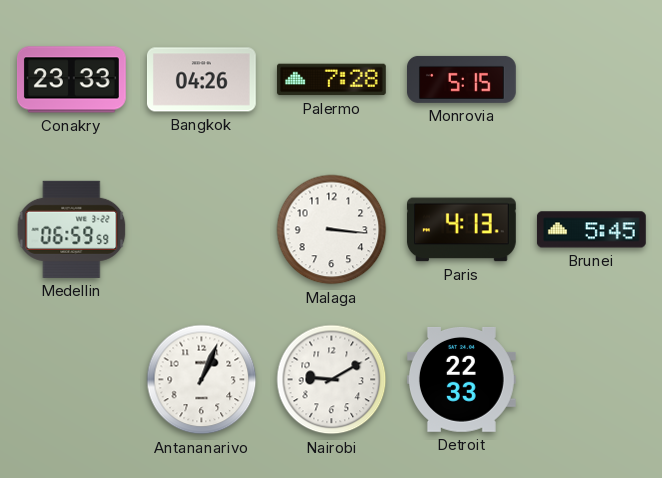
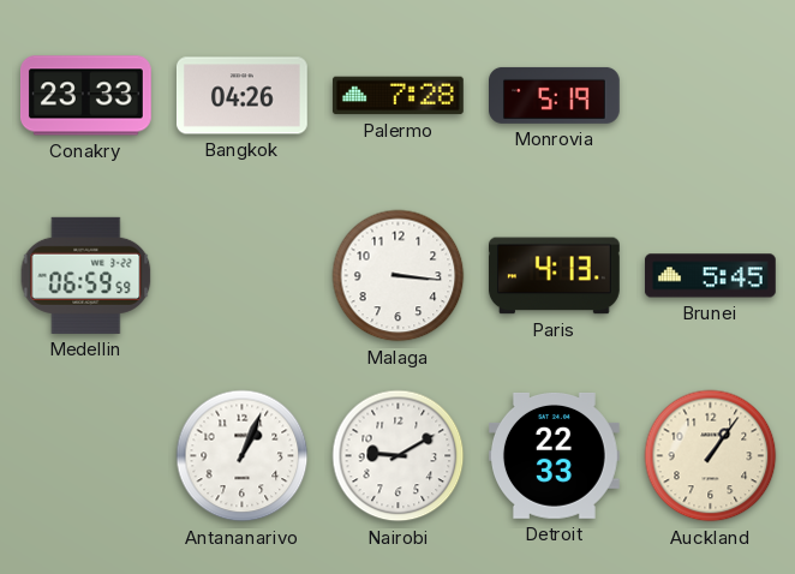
Monrovia: 5:15 -> 5:19
Auckland: none -> 1:06
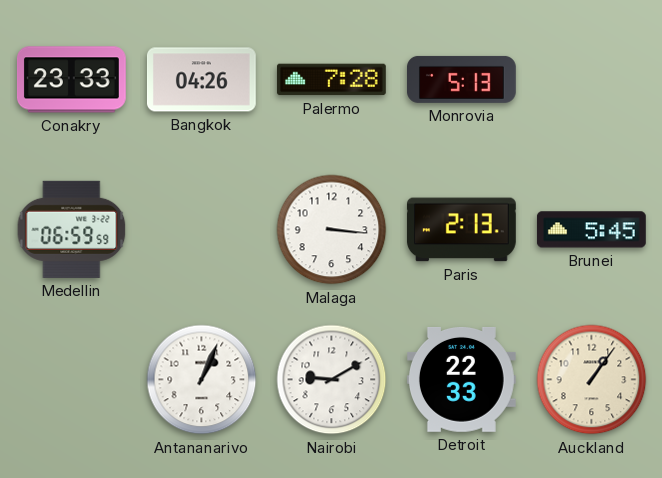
Monrovia: 5:19 -> 5:13
Paris: 4:13 -> 2:13
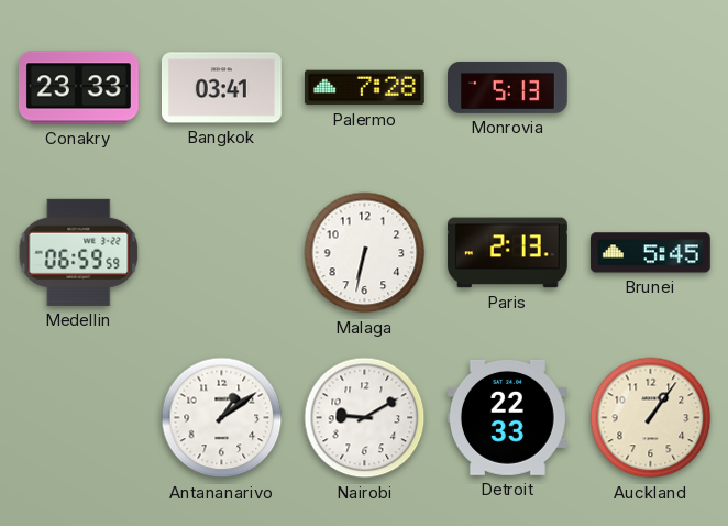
Bangkok: 04:26 -> 03:41
Malaga: 3:16 -> 6:32
Antananarivo: 1:04 -> 1:09
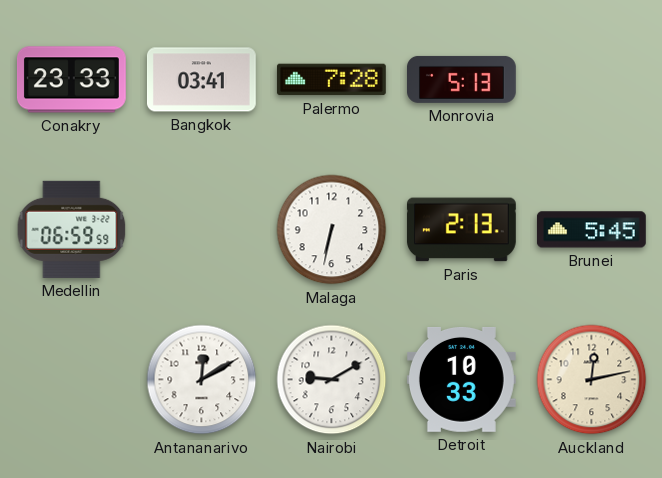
Antananarivo: 1:09 -> 12:10
Detroit: 22:33 -> 10:33
Auckland: 1:06 -> 12:13
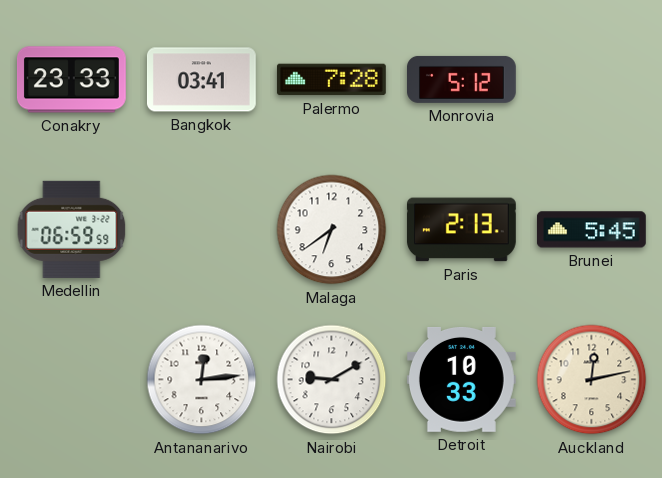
Monrovia: 5:13 -> 5:12
Malaga: 6:32 -> 6:39
Antananarivo: 12:10 -> 12:14
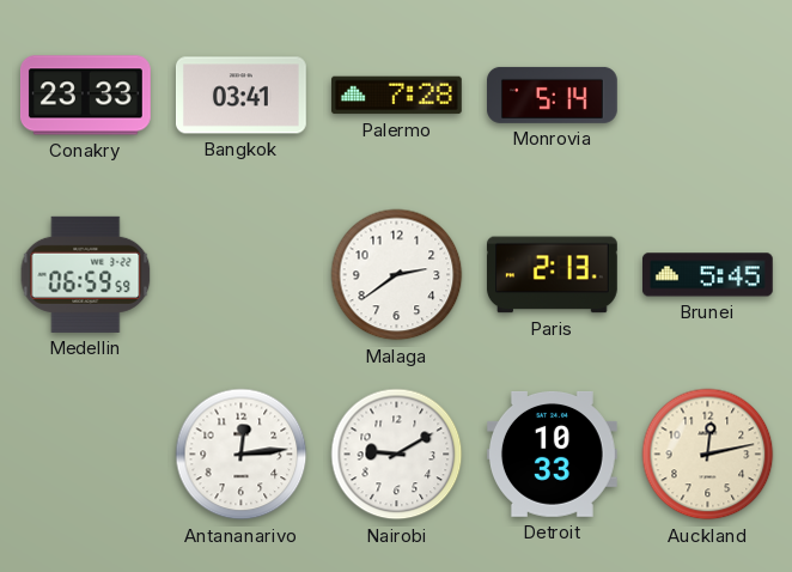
Monrovia: 5:12 -> 5:14
Malaga: 6:39 -> 2:39
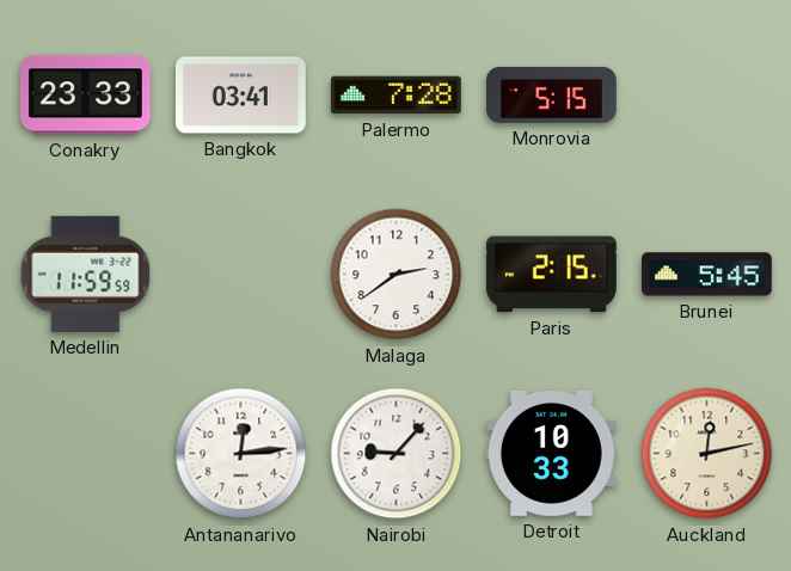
Monrovia: 5:14 -> 5:15
Medellin: 06:59 -> 11:59
Paris: 2:13 -> 2:15
Nairobi: 9:10 -> 9:07
